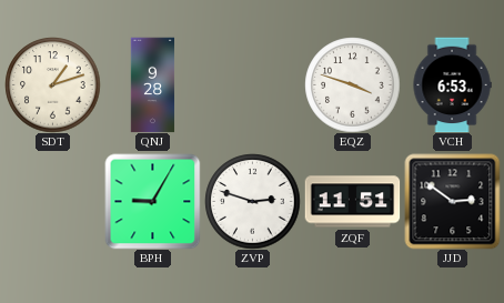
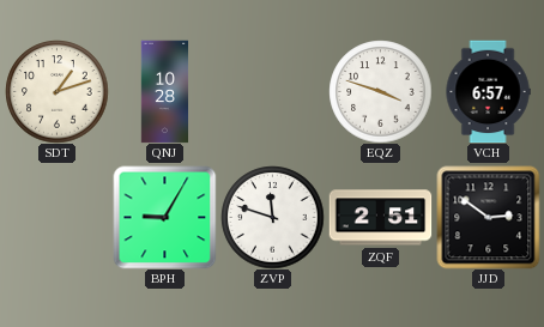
QNJ: 9:28 -> 10:28
VCH: 6:53 -> 6:57
ZVP: 2:48 -> 11:48
ZQF: 11:51 -> 2:51
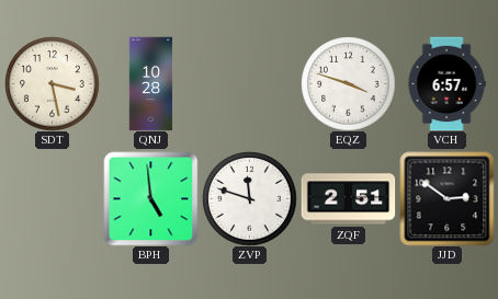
SDT: 1:12 -> 3:28
BPH: 9:05 -> 4:59
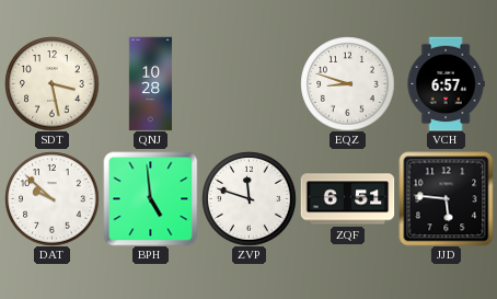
EQZ: 3:48 -> 8:48
DAT: none -> 9:52
ZQF: 2:51 -> 6:51
JJD: 2:51 -> 5:46
